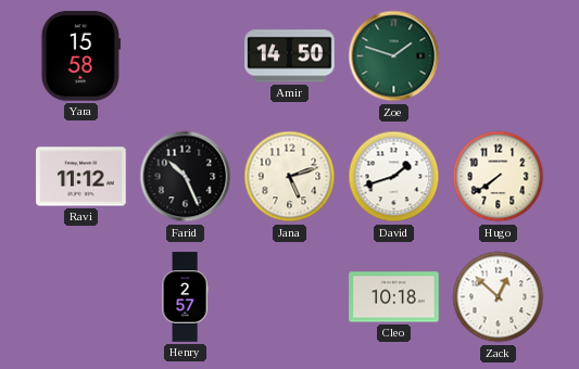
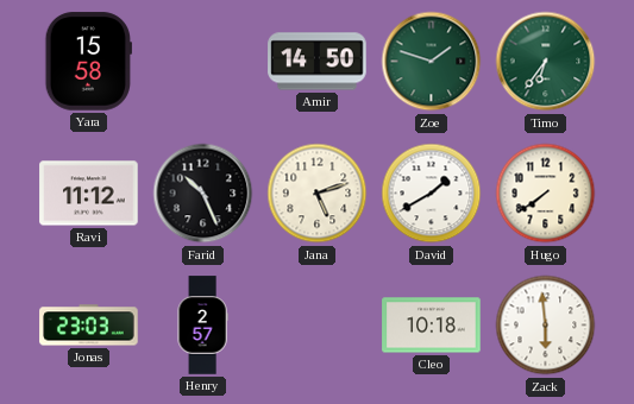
Timo: none -> 6:36
David: 1:42 -> 1:40
Jonas: none -> 23:03
Zack: 12:52 -> 5:59
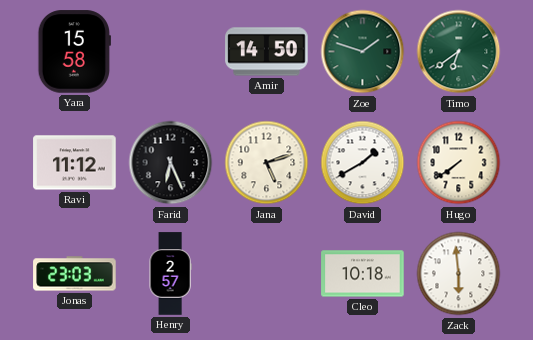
Timo: 6:36 -> 6:39
Farid: 10:26 -> 6:26
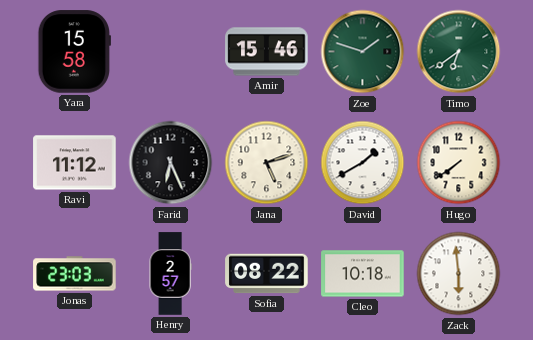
Amir: 14:50 -> 15:46
Sofia: none -> 08:22
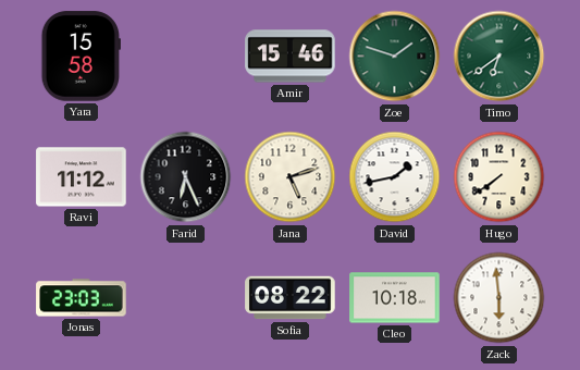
David: 1:40 -> 1:43
Henry: 2:57 -> none
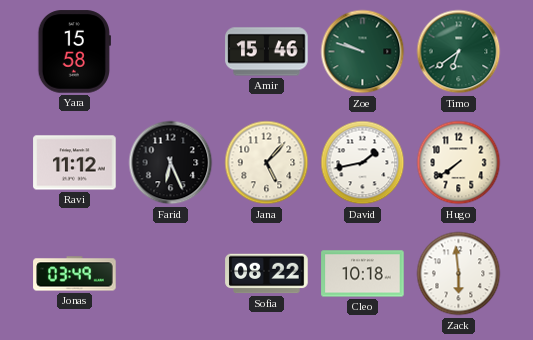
Zoe: 1:48 -> 9:48
Jana: 5:12 -> 5:07
Jonas: 23:03 -> 03:49
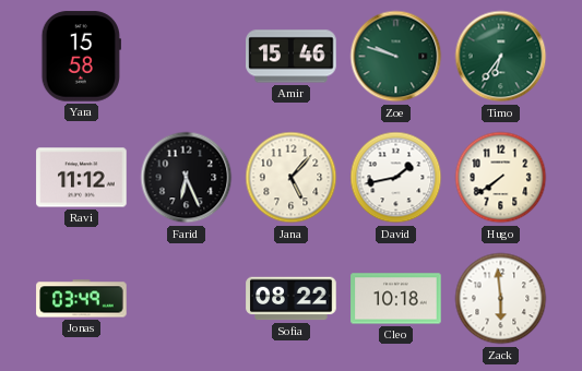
Timo: 6:39 -> 6:36
